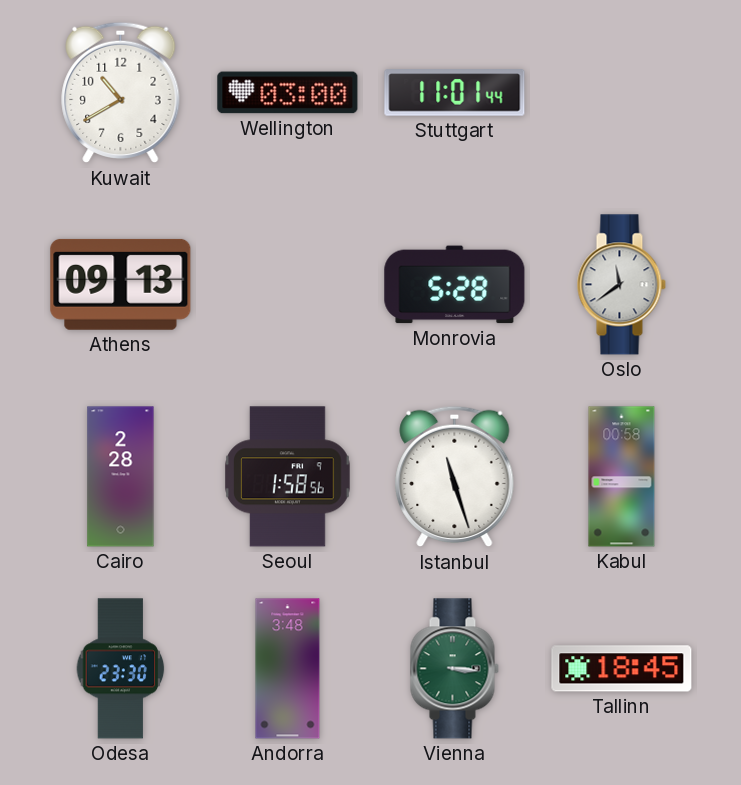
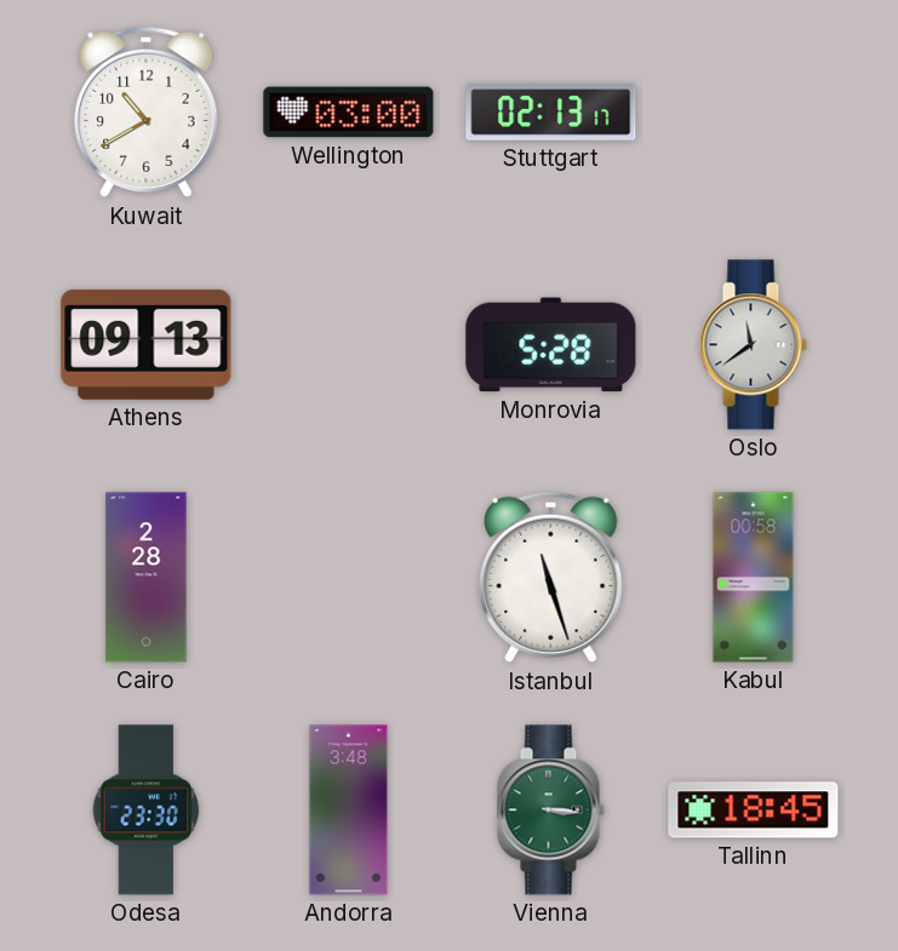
Stuttgart: 11:01 -> 02:13
Seoul: 1:58 -> none
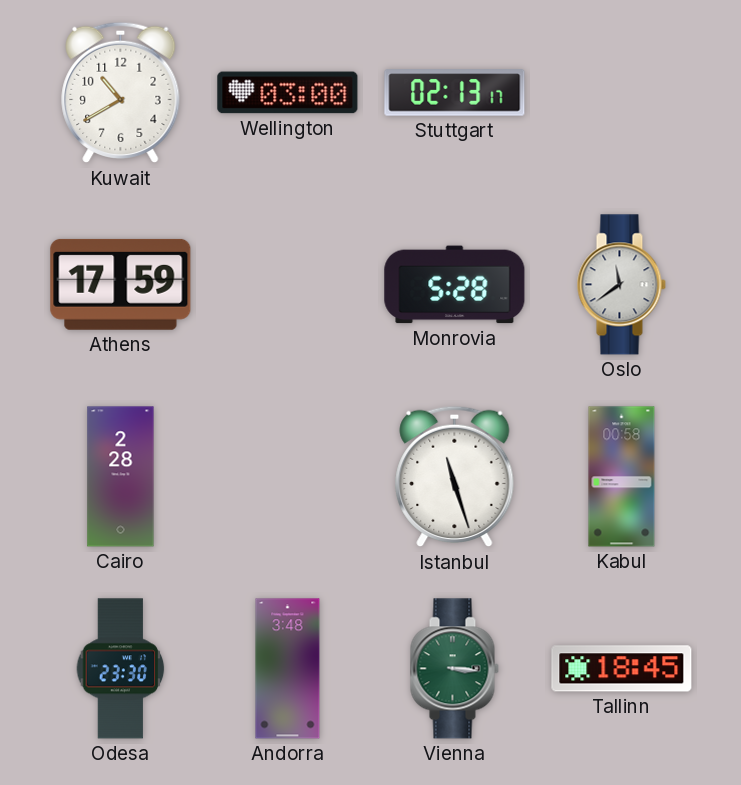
Athens: 09:13 -> 17:59
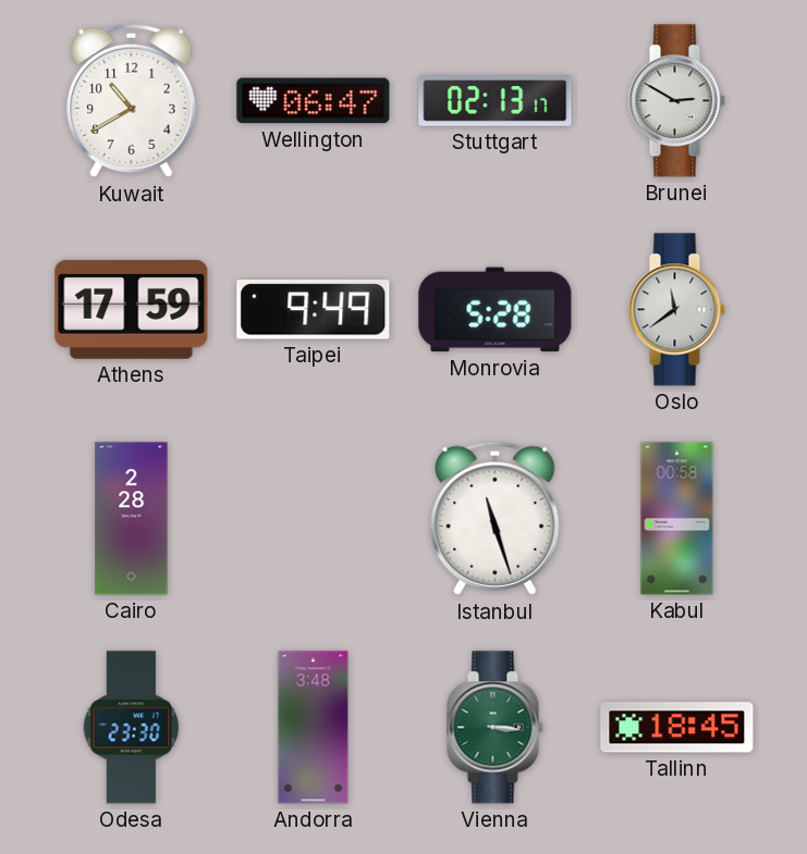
Wellington: 03:00 -> 06:47
Brunei: none -> 2:50
Taipei: none -> 9:49
